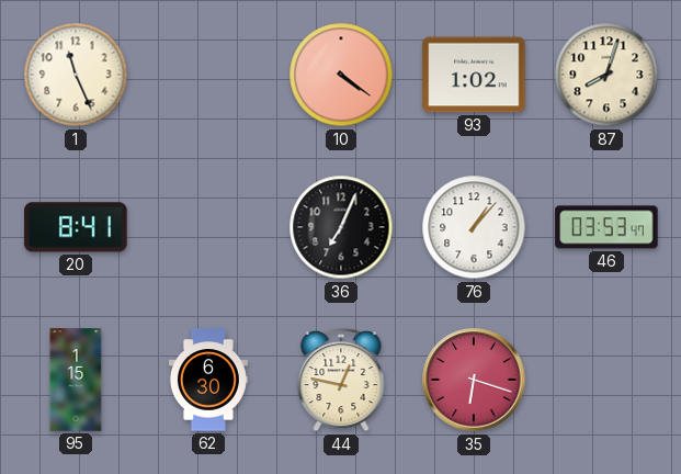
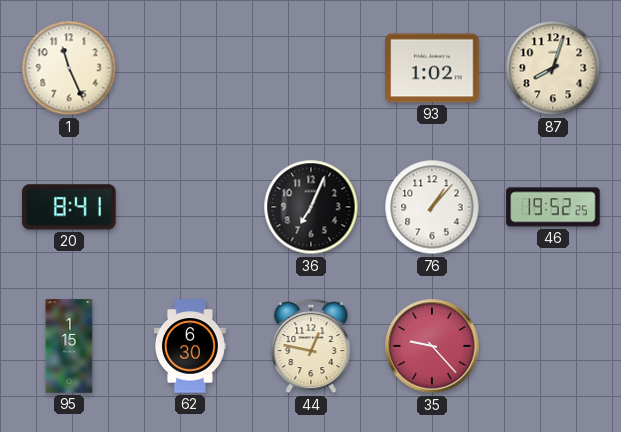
10: 4:21 -> none
46: 03:53 -> 19:52
35: 6:18 -> 9:23
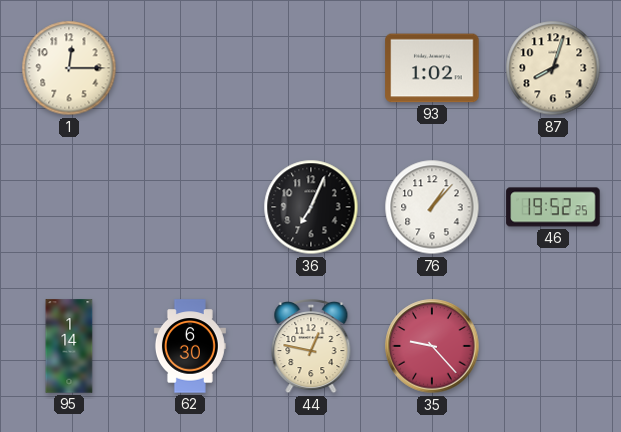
1: 11:26 -> 12:15
20: 8:41 -> none
95: 1:15 -> 1:14
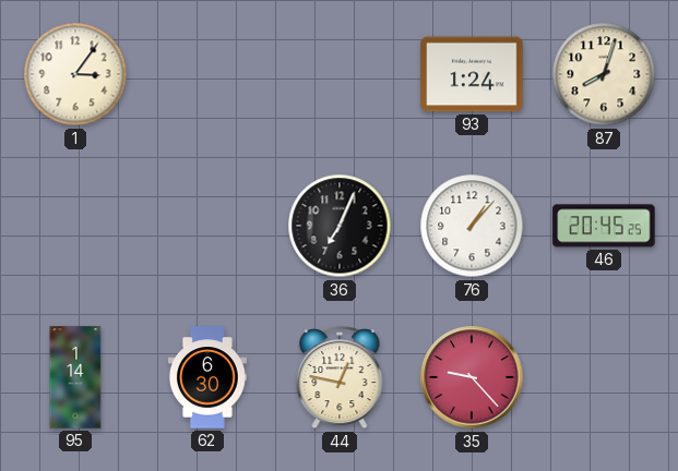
1: 12:15 -> 3:06
93: 1:02 -> 1:24
46: 19:52 -> 20:45
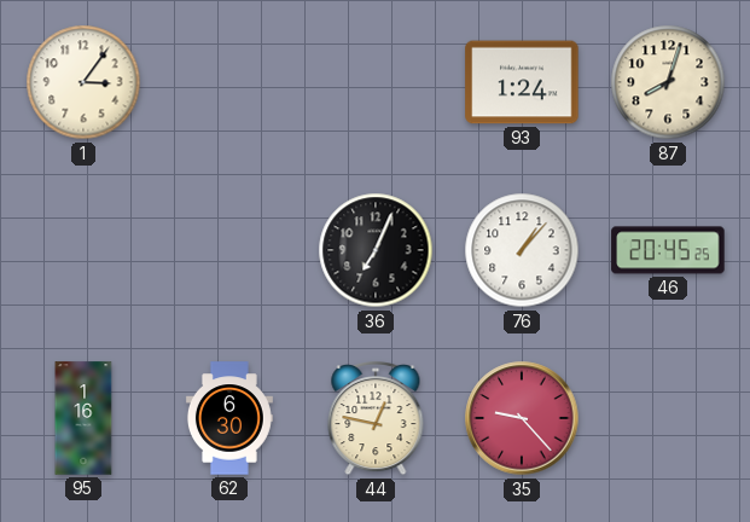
95: 1:14 -> 1:16
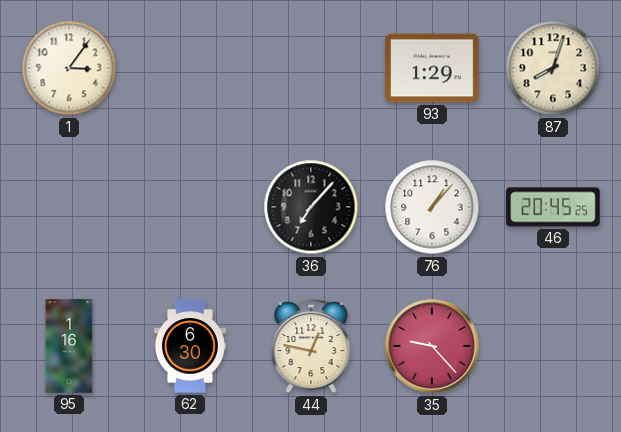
93: 1:24 -> 1:29
36: 7:04 -> 7:07
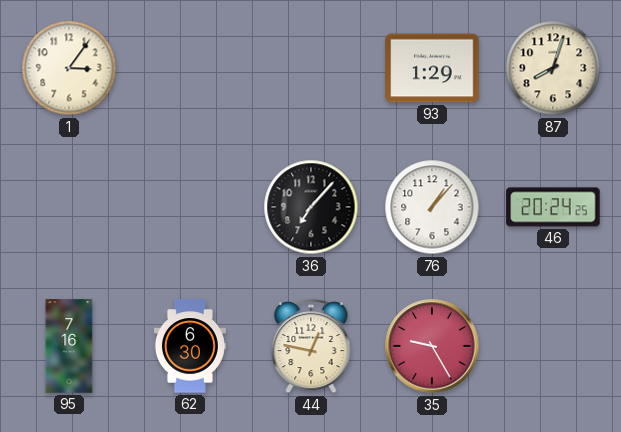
46: 20:45 -> 20:24
95: 1:16 -> 7:16
35: 9:23 -> 9:25
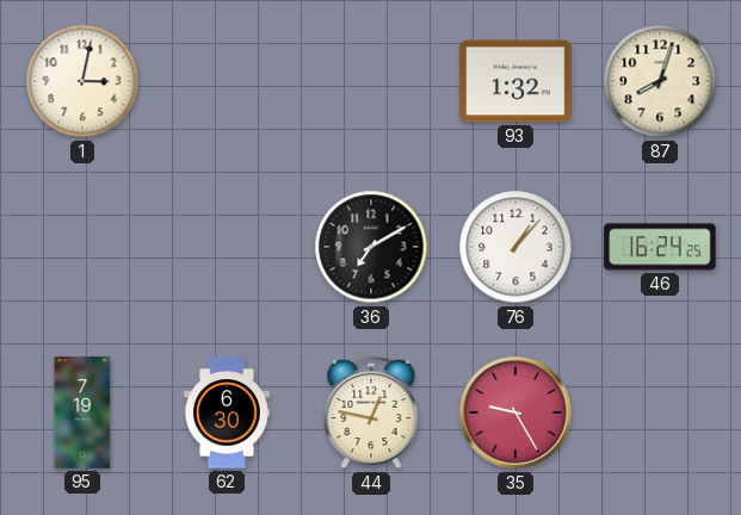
1: 3:06 -> 3:02
93: 1:29 -> 1:32
36: 7:07 -> 7:10
46: 20:24 -> 16:24
95: 7:16 -> 7:19
